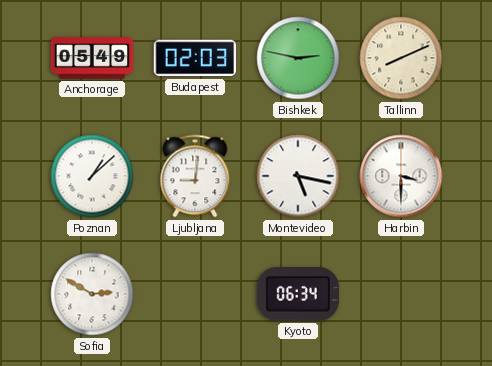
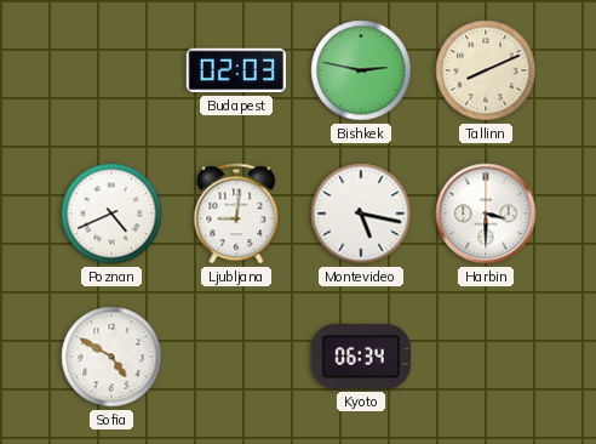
Anchorage: 05:49 -> none
Poznan: 1:08 -> 4:41
Sofia: 2:50 -> 4:50
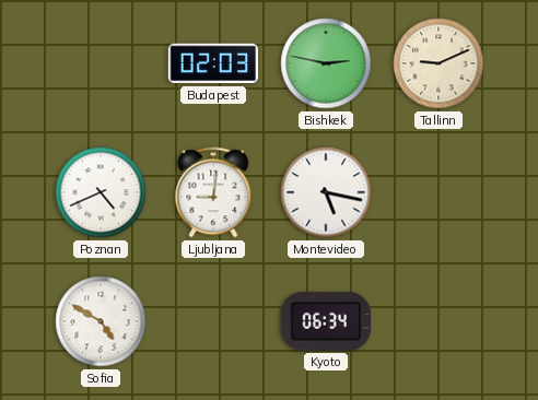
Tallinn: 8:11 -> 9:11
Harbin: 3:30 -> none
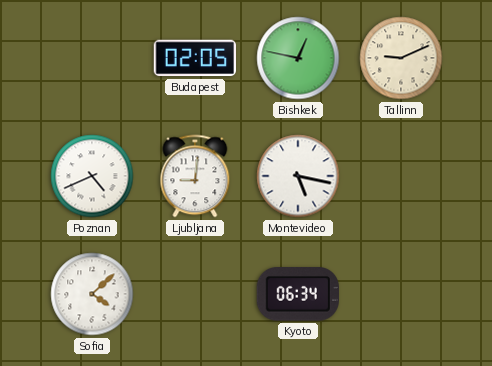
Budapest: 02:03 -> 02:05
Bishkek: 2:47 -> 12:47
Sofia: 4:50 -> 4:08
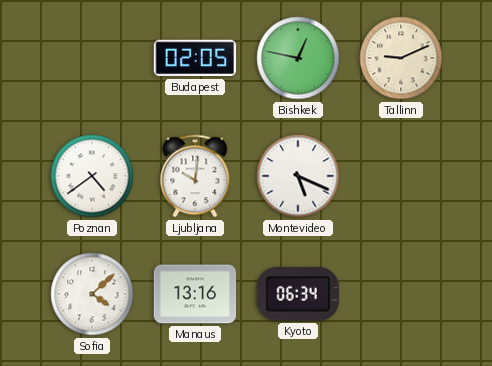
Poznan: 4:41 -> 4:39
Ljubljana: 9:01 -> 10:01
Montevideo: 5:17 -> 5:19
Manaus: none -> 13:16
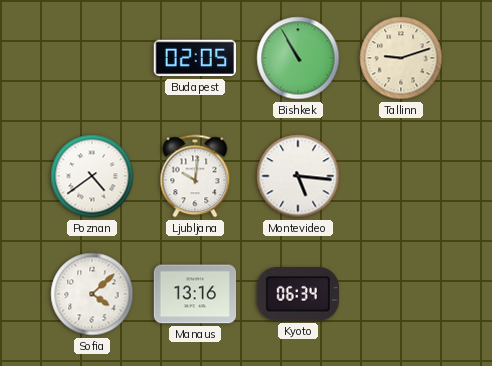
Bishkek: 12:47 -> 10:55
Tallinn: 9:11 -> 9:12
Montevideo: 5:19 -> 5:16
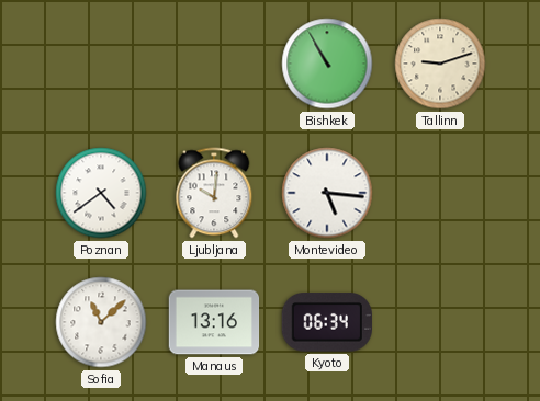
Budapest: 02:05 -> none
Sofia: 4:08 -> 11:08
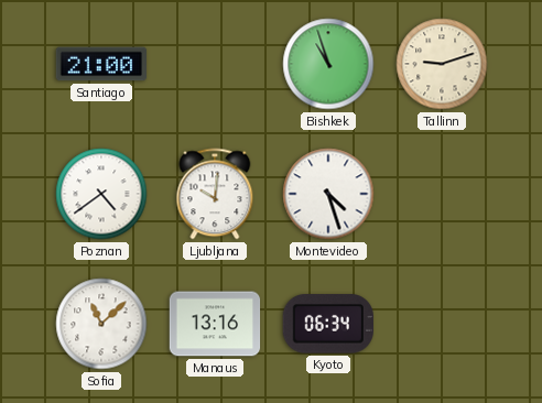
Santiago: none -> 21:00
Bishkek: 10:55 -> 10:57
Montevideo: 5:16 -> 4:27
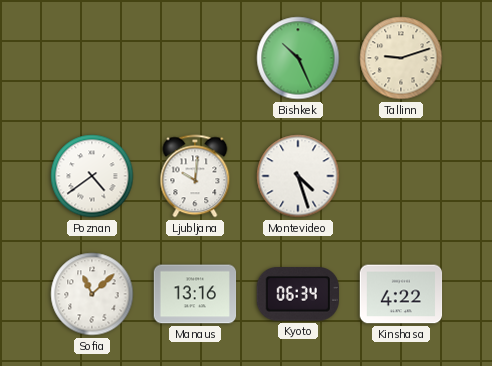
Santiago: 21:00 -> none
Bishkek: 10:57 -> 10:26
Kinshasa: none -> 4:22
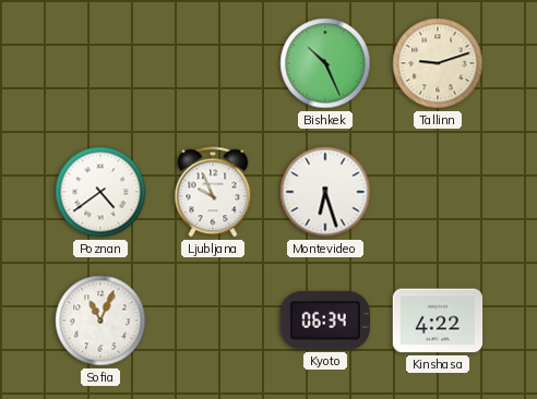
Ljubljana: 10:01 -> 9:56
Montevideo: 4:27 -> 6:27
Sofia: 11:08 -> 11:04
Manaus: 13:16 -> none
